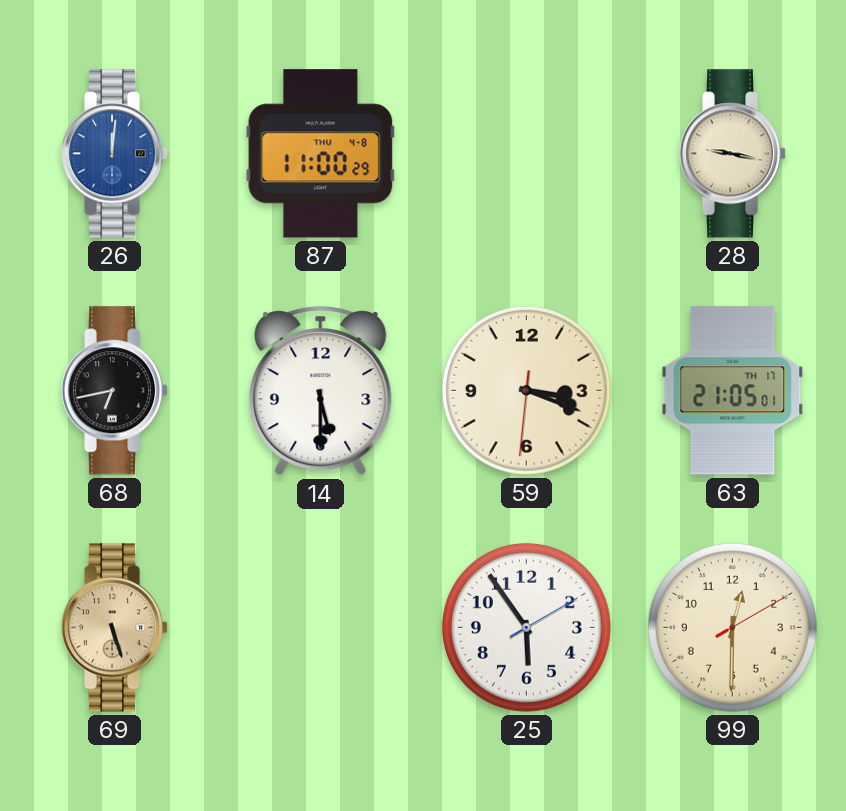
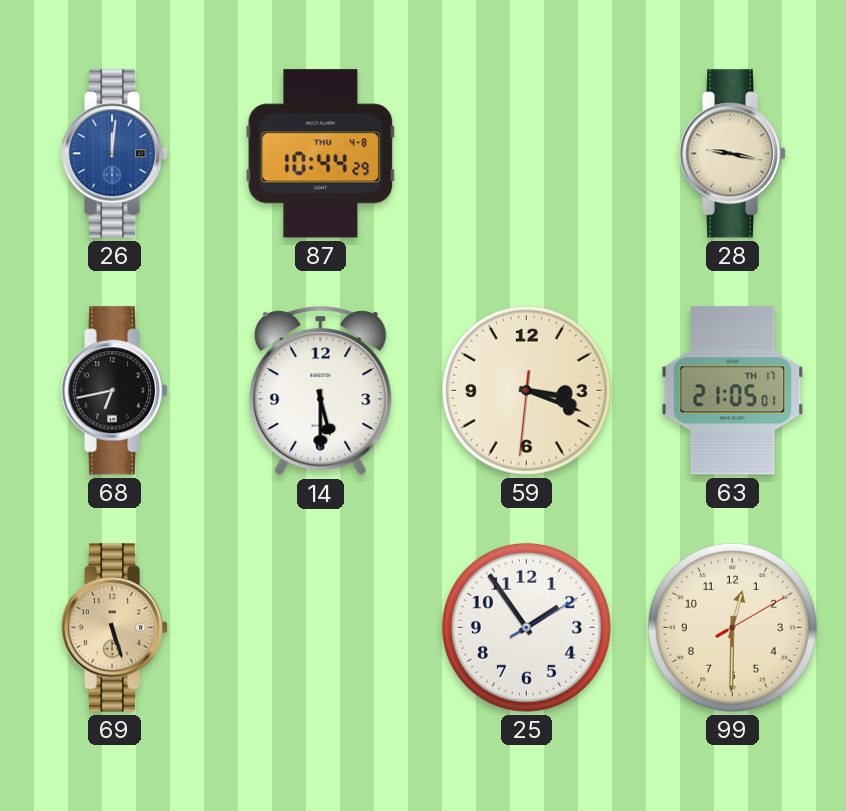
87: 11:00 -> 10:44
25: 5:54 -> 1:54
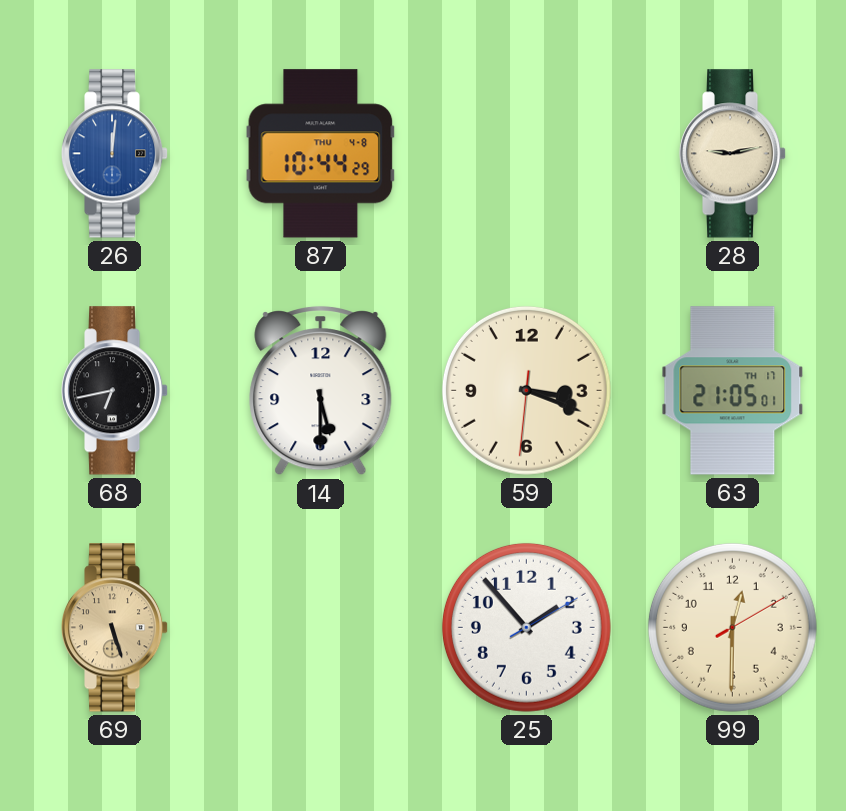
28: 9:17 -> 9:13
25: 1:54 -> 1:53
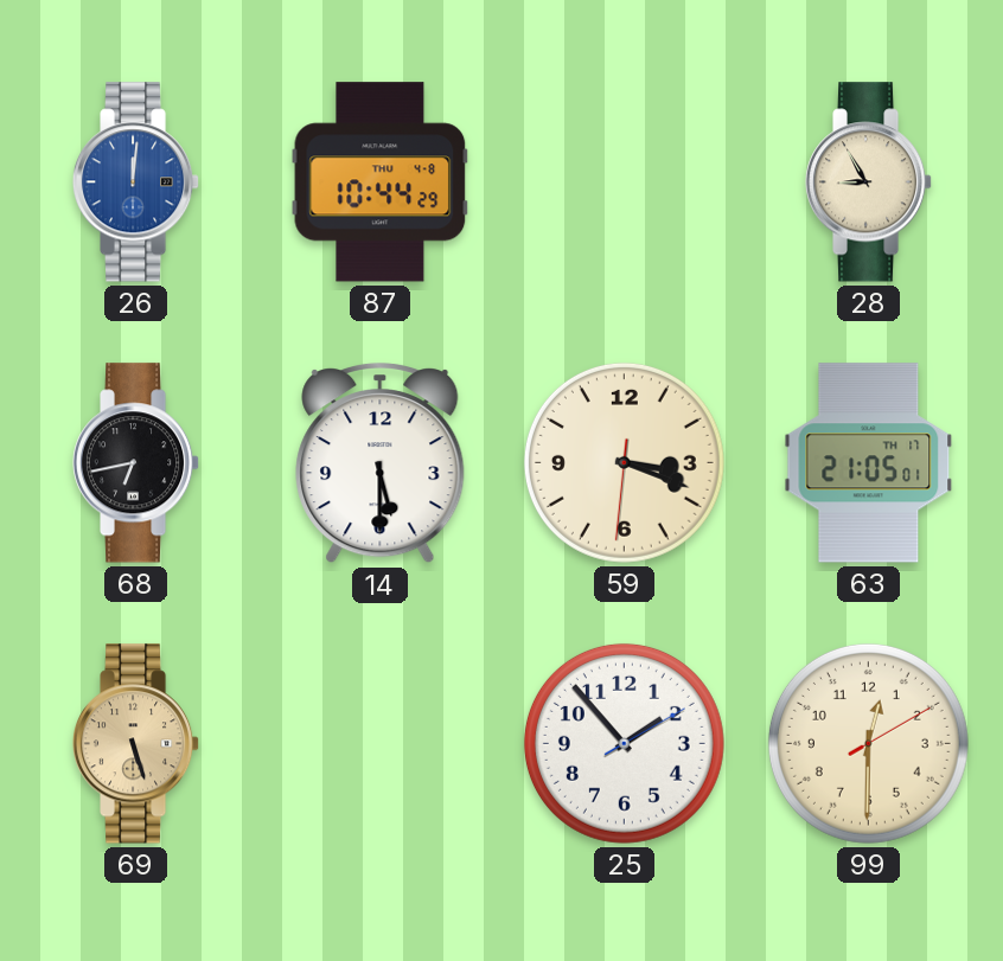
28: 9:13 -> 8:55
